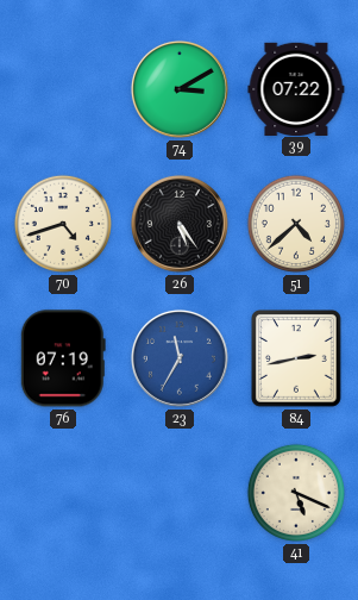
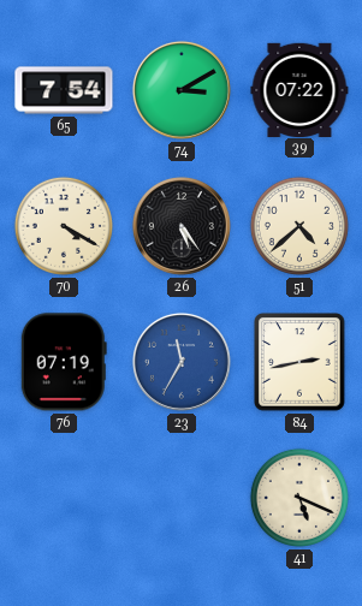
65: none -> 7:54
70: 4:42 -> 4:20
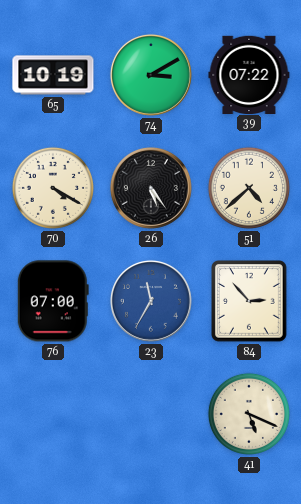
65: 7:54 -> 10:19
76: 07:19 -> 07:00
84: 2:43 -> 2:53
